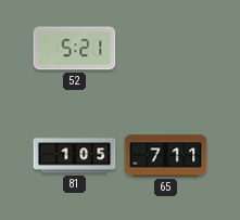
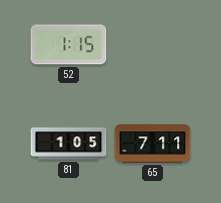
52: 5:21 -> 1:15
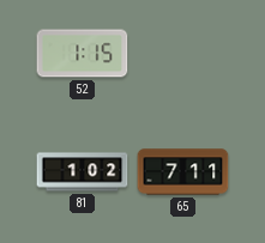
81: 1:05 -> 1:02
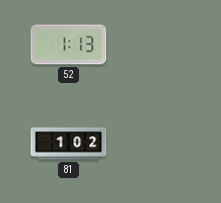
52: 1:15 -> 1:13
65: 7:11 -> none
